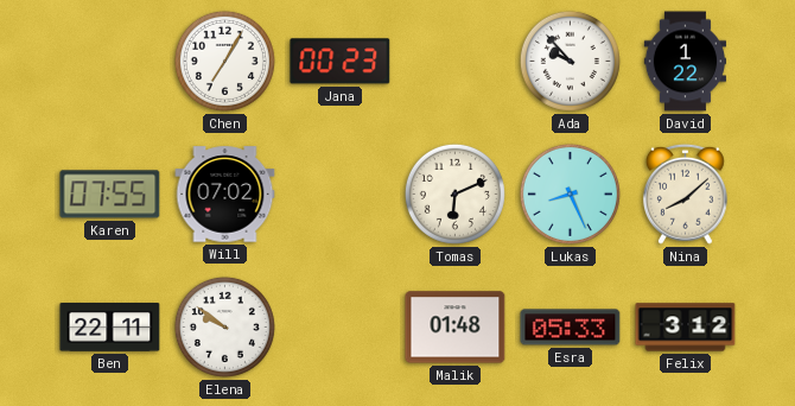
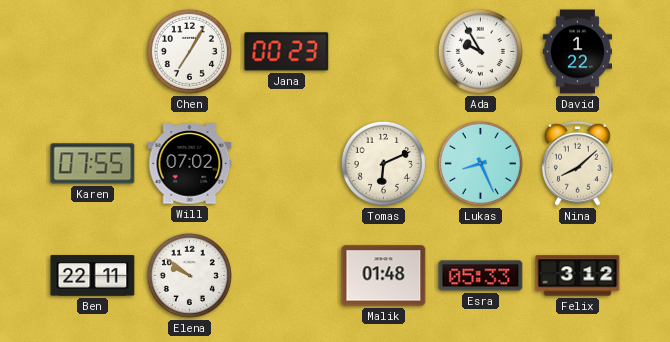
Ada: 9:53 -> 9:55
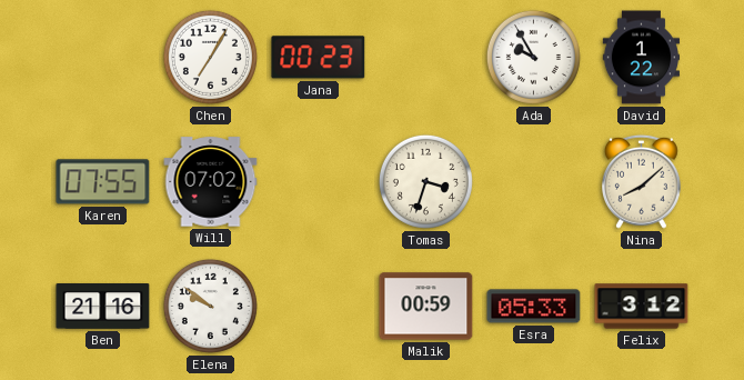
Tomas: 6:11 -> 3:33
Lukas: 8:26 -> none
Ben: 22:11 -> 21:16
Malik: 01:48 -> 00:59
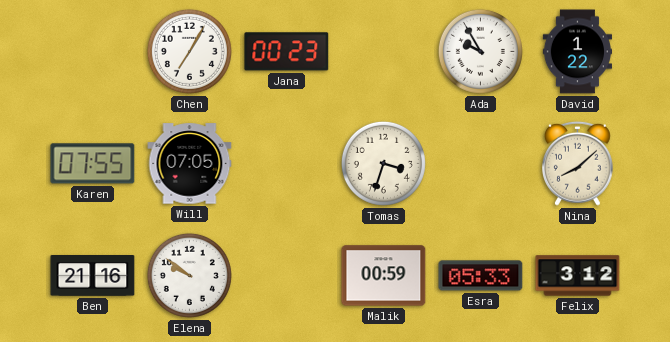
Will: 07:02 -> 07:05
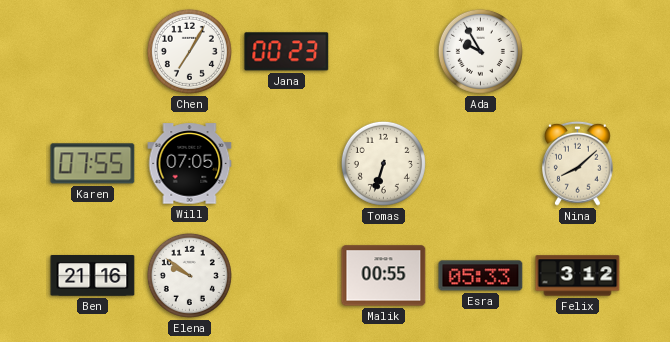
David: 1:22 -> none
Tomas: 3:33 -> 6:33
Malik: 00:59 -> 00:55
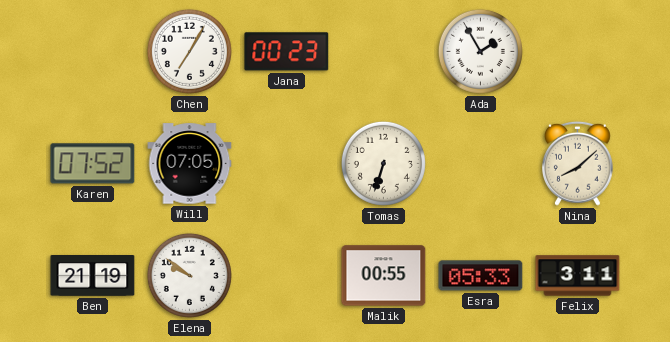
Ada: 9:55 -> 1:55
Karen: 07:55 -> 07:52
Ben: 21:16 -> 21:19
Felix: 3:12 -> 3:11
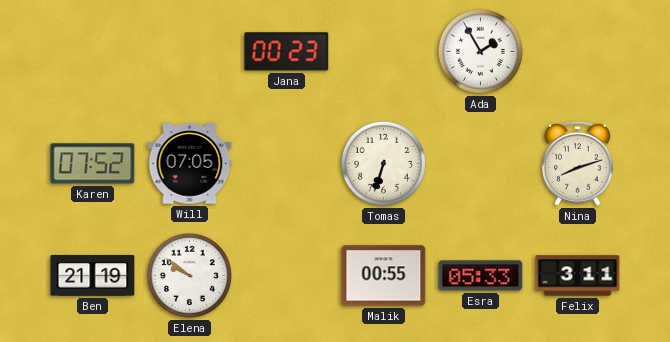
Chen: 7:05 -> none
Nina: 8:08 -> 8:12
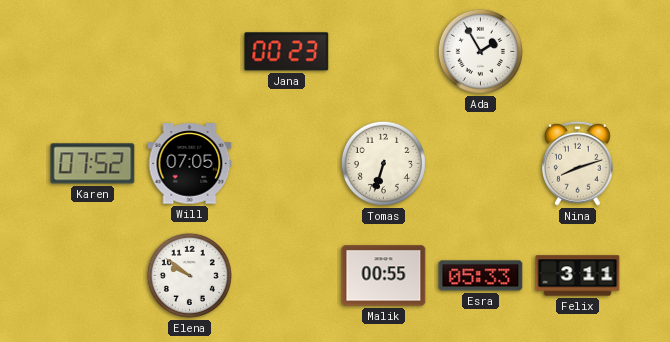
Ben: 21:19 -> none
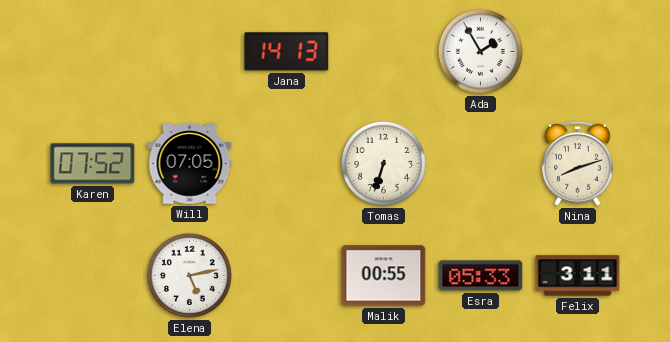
Jana: 00:23 -> 14:13
Elena: 9:51 -> 5:13
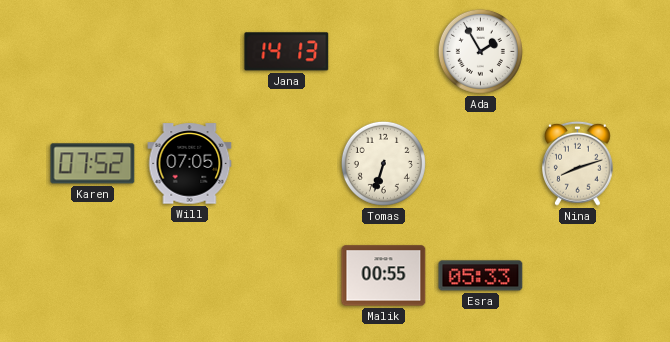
Elena: 5:13 -> none
Felix: 3:11 -> none
